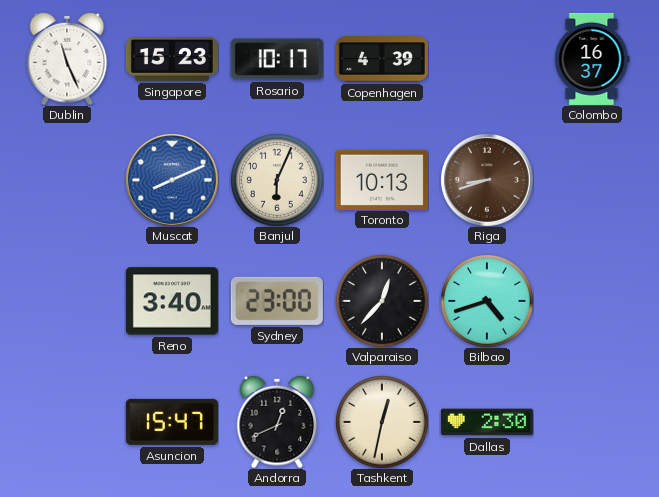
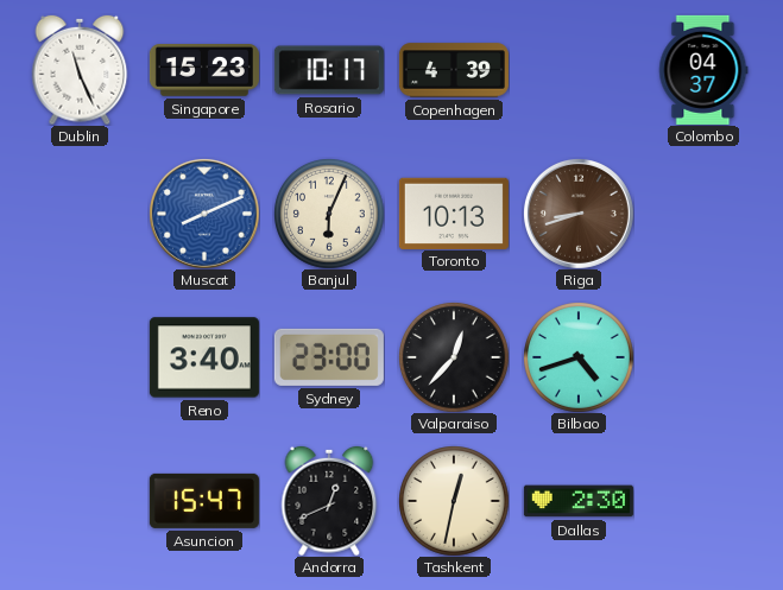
Colombo: 16:37 -> 04:37
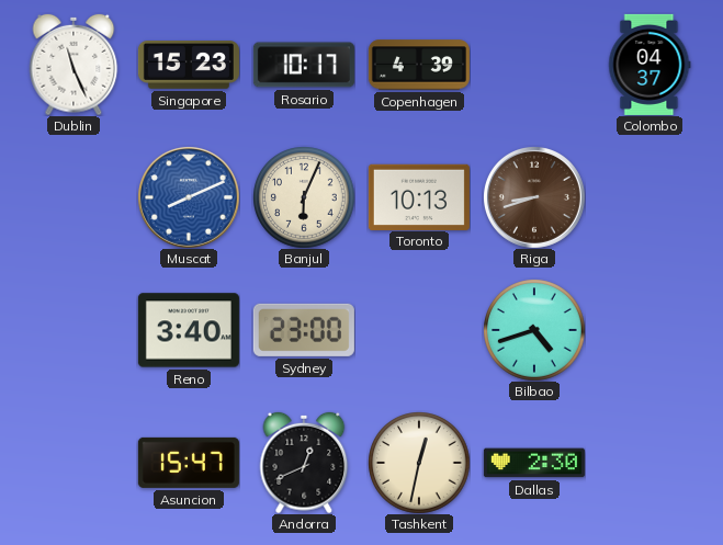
Valparaiso: 12:37 -> none
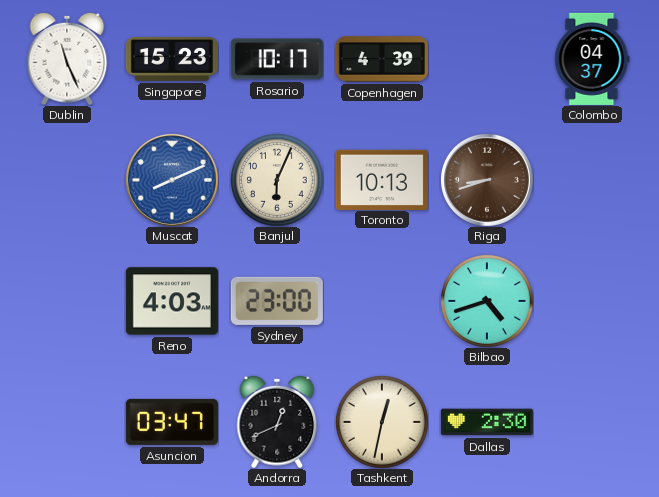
Reno: 3:40 -> 4:03
Asuncion: 15:47 -> 03:47
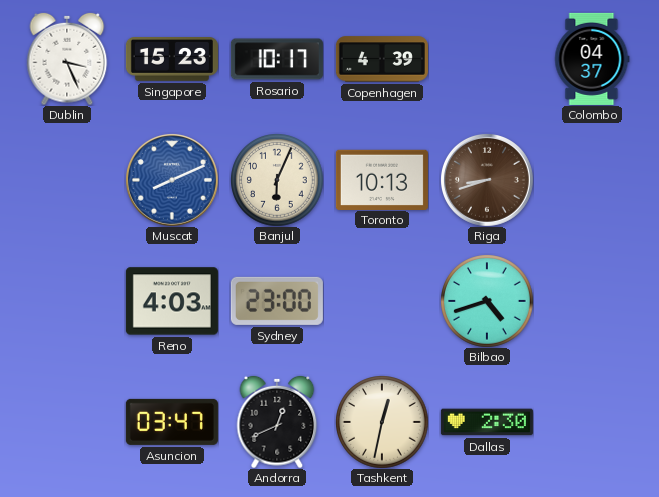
Dublin: 11:26 -> 3:26
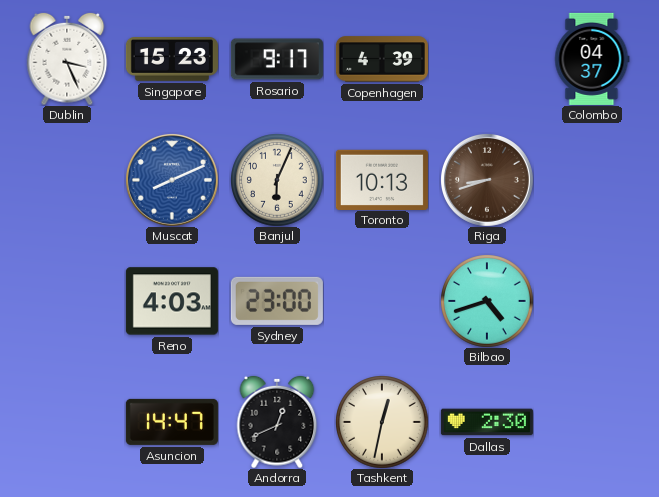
Rosario: 10:17 -> 9:17
Asuncion: 03:47 -> 14:47
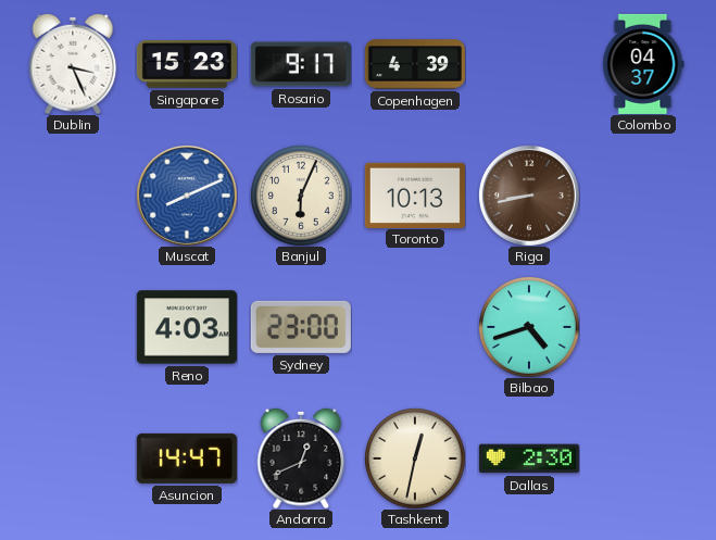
Riga: 8:42 -> 8:43
